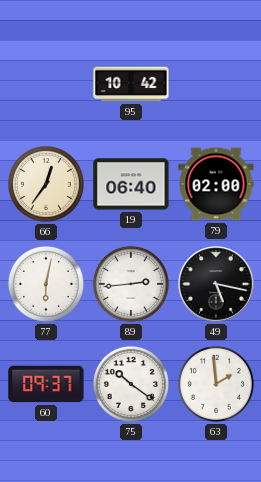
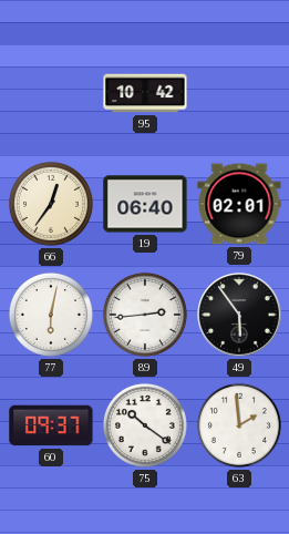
79: 02:00 -> 02:01
49: 5:17 -> 5:54
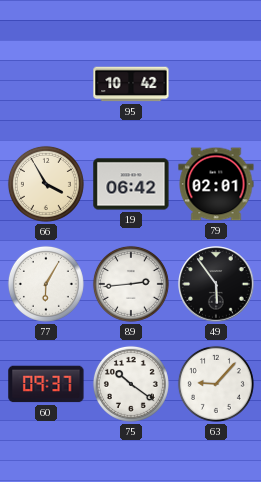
66: 12:36 -> 3:55
19: 06:40 -> 06:42
77: 6:02 -> 6:05
63: 1:59 -> 9:07
